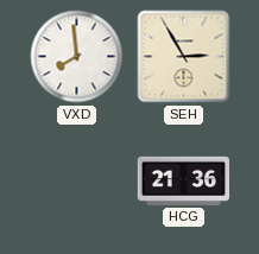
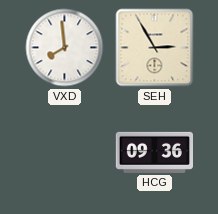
HCG: 21:36 -> 09:36
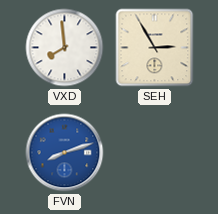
FVN: none -> 8:12
HCG: 09:36 -> none
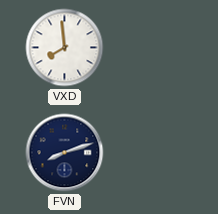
SEH: 2:55 -> none
FVN dial: blue -> navy
